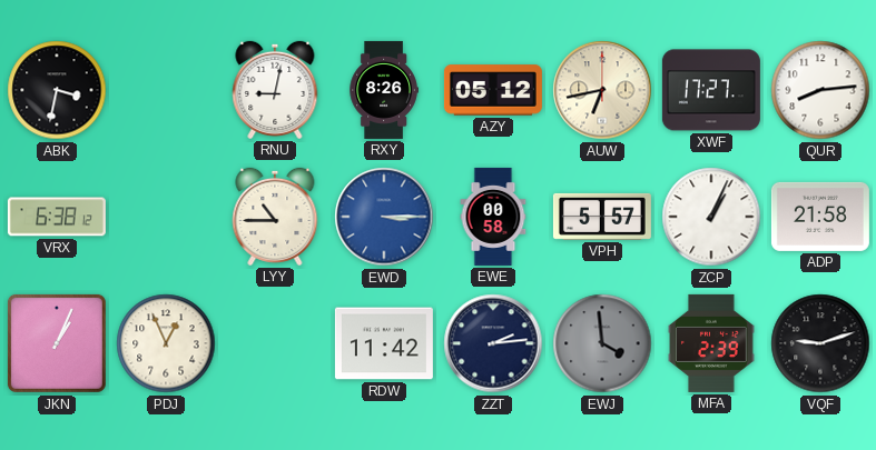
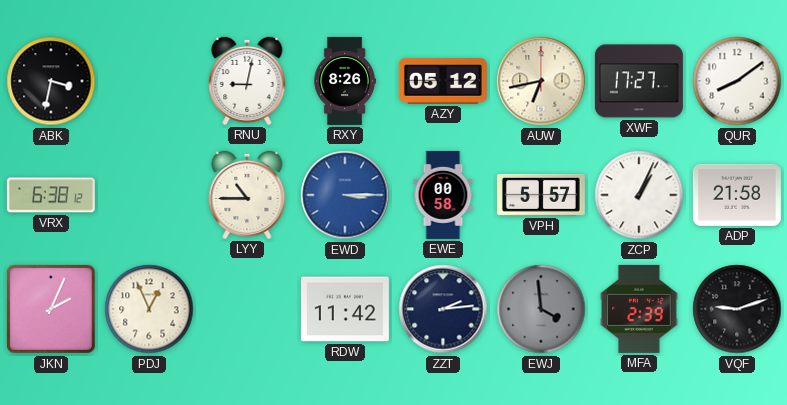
QUR: 8:14 -> 8:09
JKN: 1:04 -> 2:04
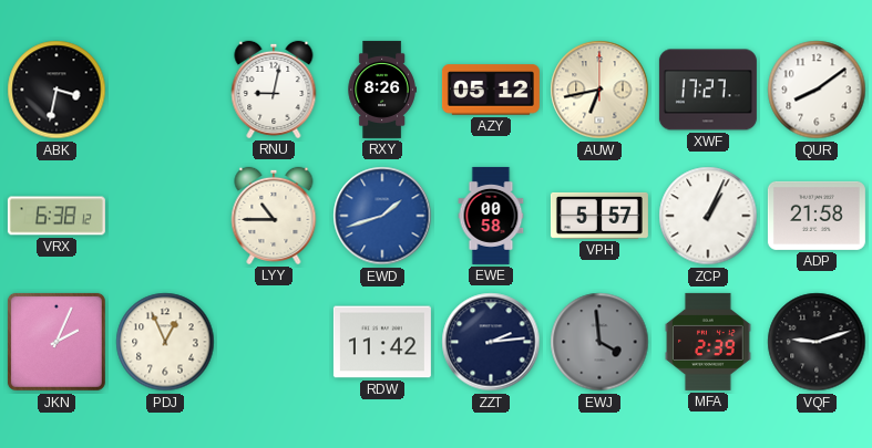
EWD: 3:15 -> 1:42
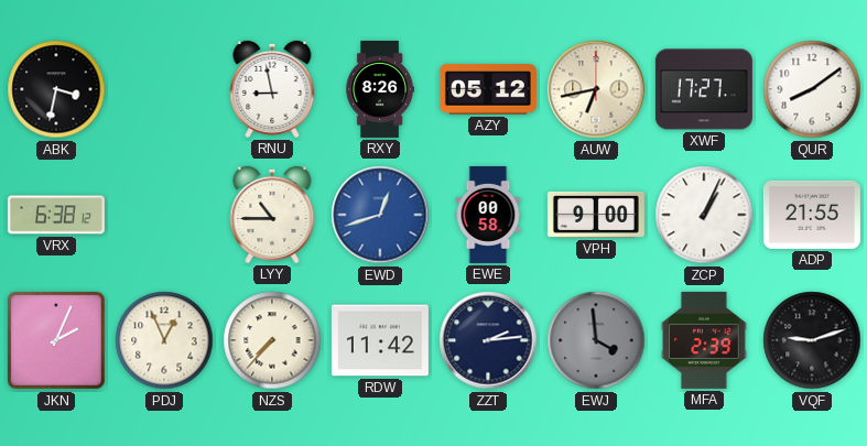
RNU: 9:02 -> 8:58
EWD: 1:42 -> 12:42
VPH: 5:57 -> 9:00
ADP: 21:58 -> 21:55
NZS: none -> 7:37
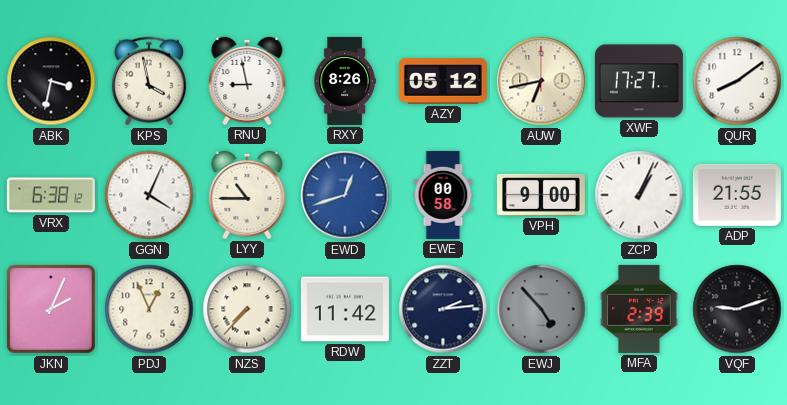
KPS: none -> 3:58
GGN: none -> 4:04
EWJ: 3:59 -> 4:53
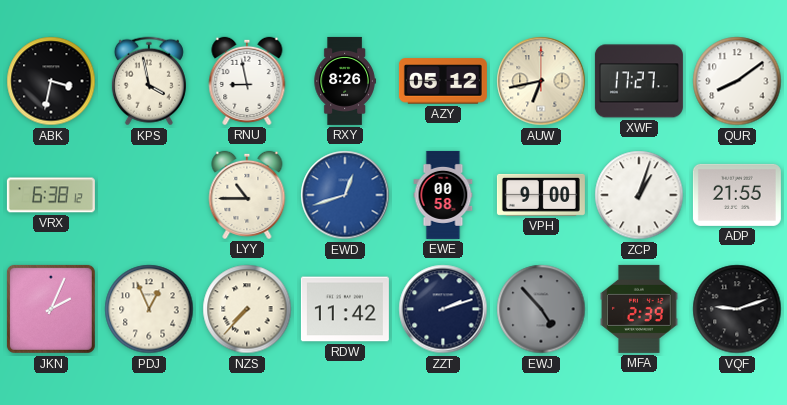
GGN: 4:04 -> none
ZCP: 1:04 -> 1:03
ZZT: 2:14 -> 2:12
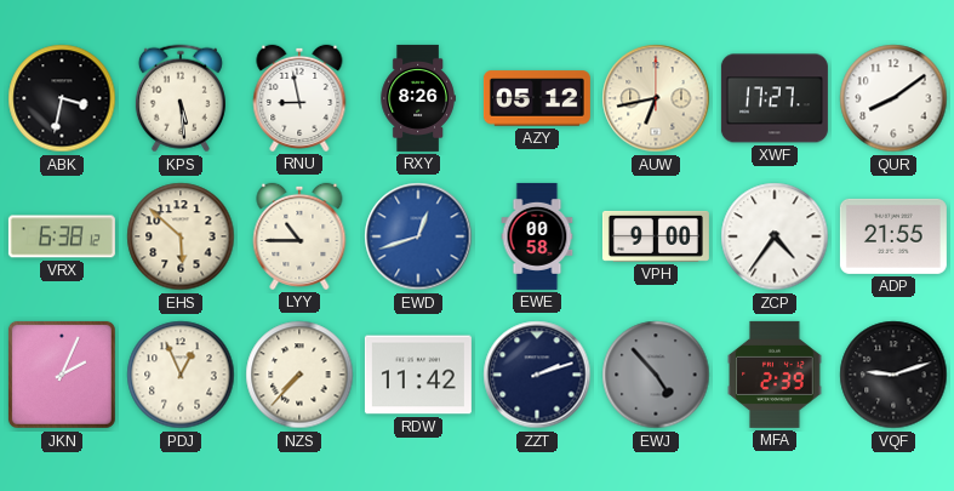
KPS: 3:58 -> 5:29
EHS: none -> 5:52
ZCP: 1:03 -> 4:36
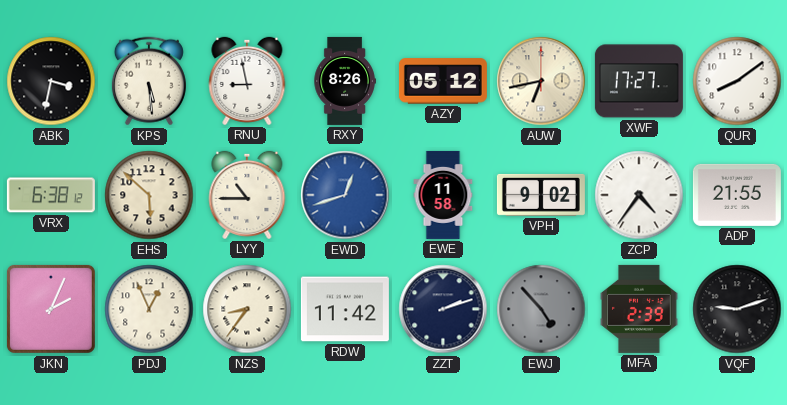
EWE: 00:58 -> 11:58
VPH: 9:00 -> 9:02
NZS: 7:37 -> 8:36
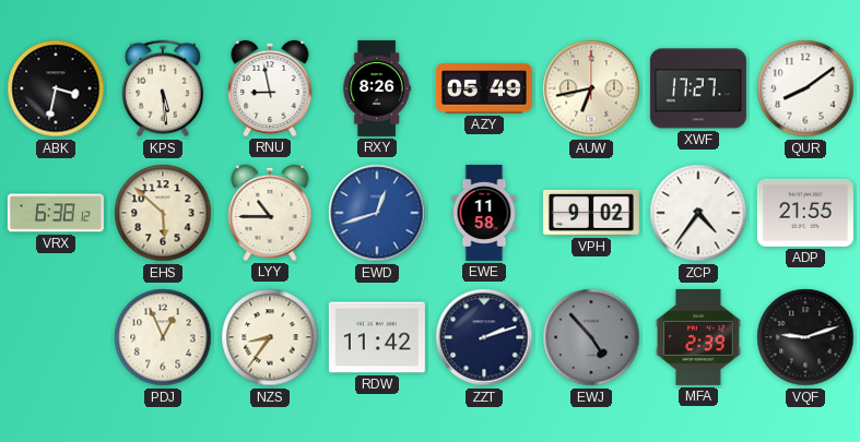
AZY: 05:12 -> 05:49
JKN: 2:04 -> none
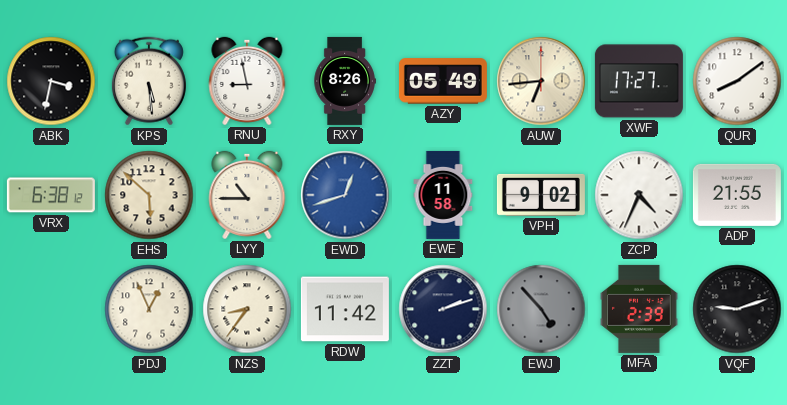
AUW: 6:43 -> 6:44
ZCP: 4:36 -> 4:34
